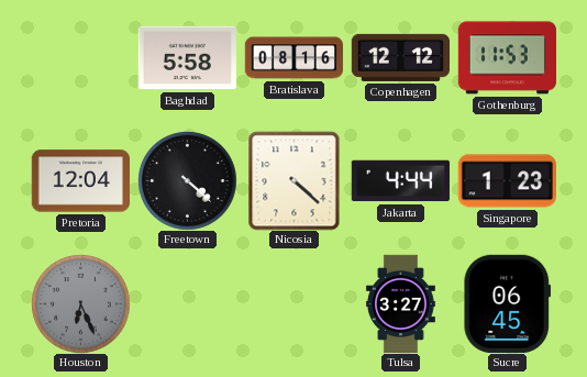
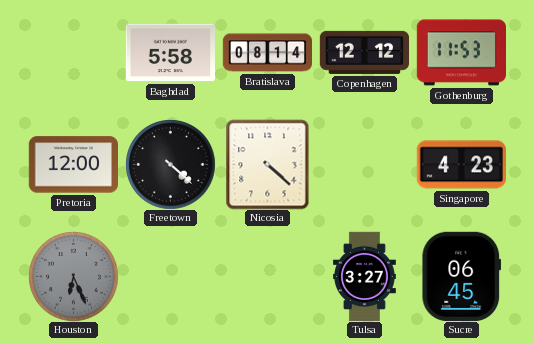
Bratislava: 08:16 -> 08:14
Pretoria: 12:04 -> 12:00
Jakarta: 4:44 -> none
Singapore: 1:23 -> 4:23
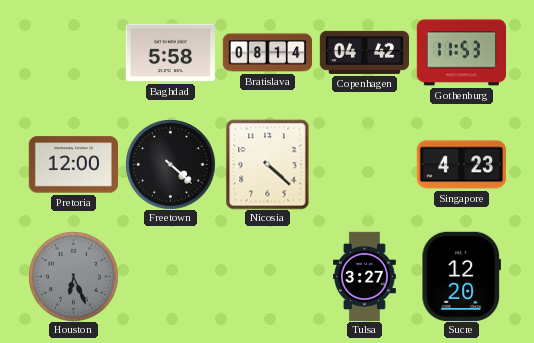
Copenhagen: 12:12 -> 04:42
Sucre: 06:45 -> 12:20
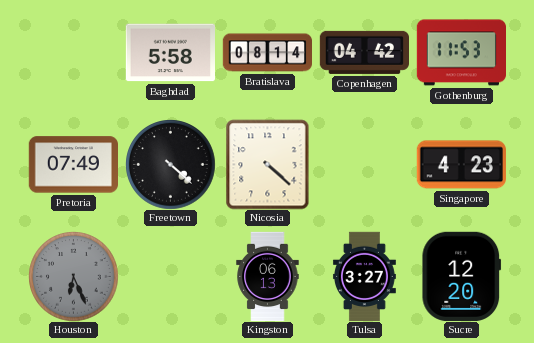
Pretoria: 12:00 -> 07:49
Kingston: none -> 06:13
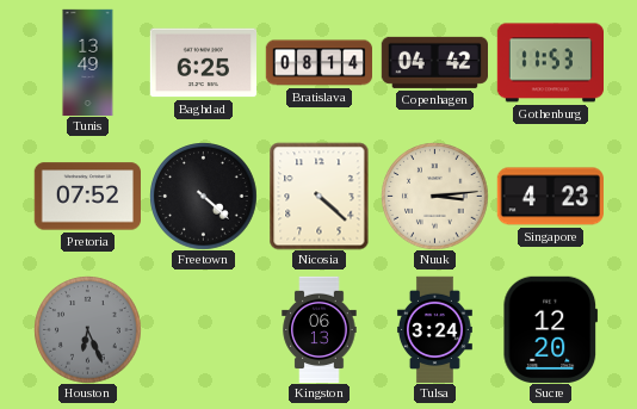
Tunis: none -> 13:49
Baghdad: 5:58 -> 6:25
Pretoria: 07:49 -> 07:52
Nuuk: none -> 3:14
Tulsa: 3:27 -> 3:24
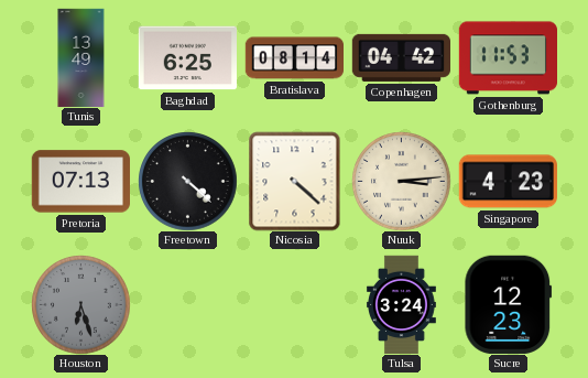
Pretoria: 07:52 -> 07:13
Houston: 6:26 -> 6:27
Kingston: 06:13 -> none
Sucre: 12:20 -> 12:23
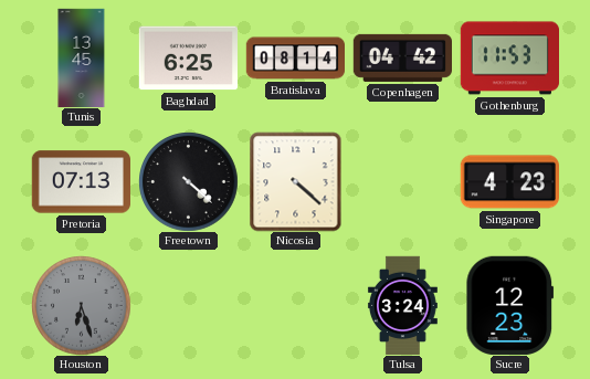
Tunis: 13:49 -> 13:45
Nuuk: 3:14 -> none
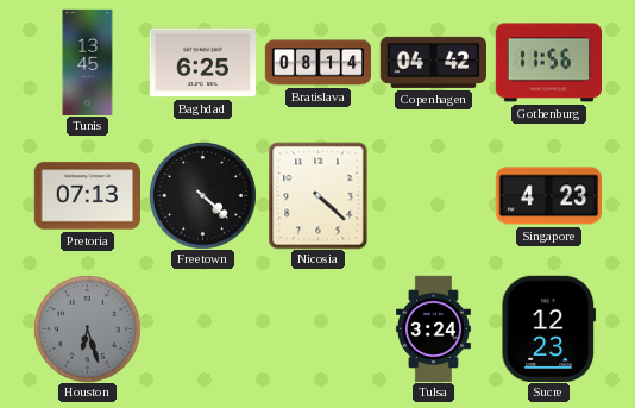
Gothenburg: 11:53 -> 11:56
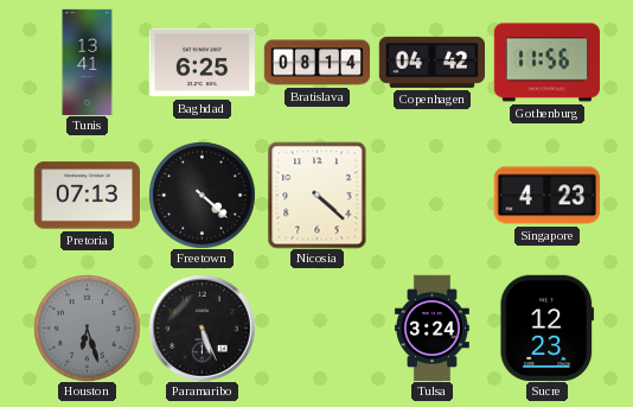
Tunis: 13:45 -> 13:41
Paramaribo: none -> 5:26
